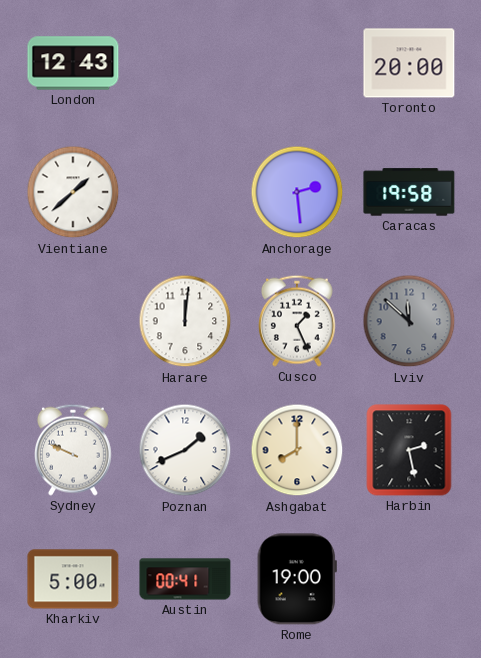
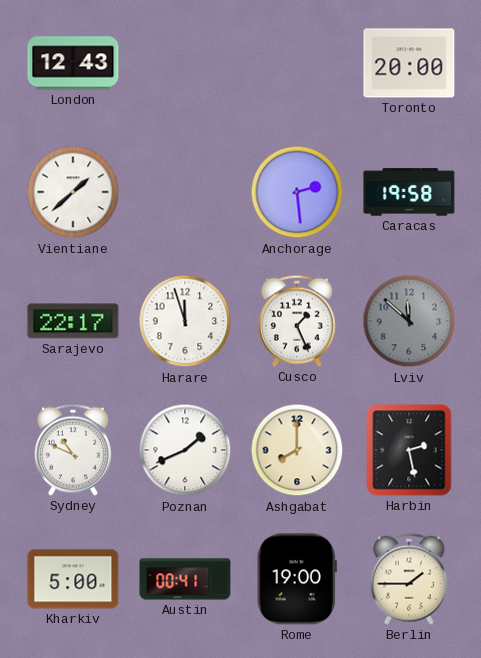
Sarajevo: none -> 22:17
Harare: 12:01 -> 11:57
Sydney: 9:49 -> 10:49
Berlin: none -> 1:45
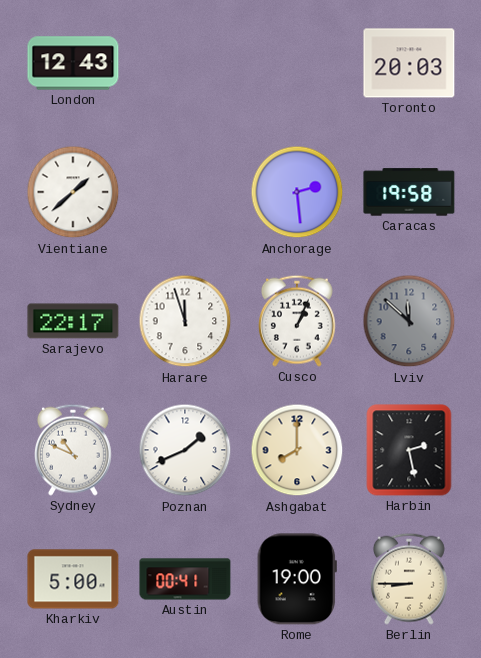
Toronto: 20:00 -> 20:03
Cusco: 1:26 -> 1:04
Berlin: 1:45 -> 8:45
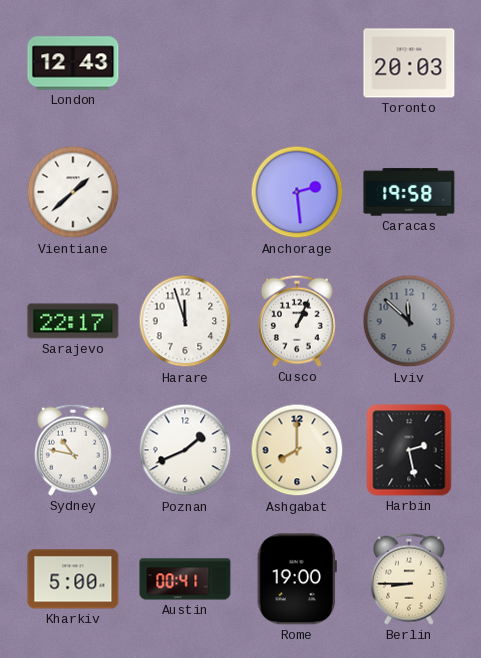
Sydney: 10:49 -> 10:47
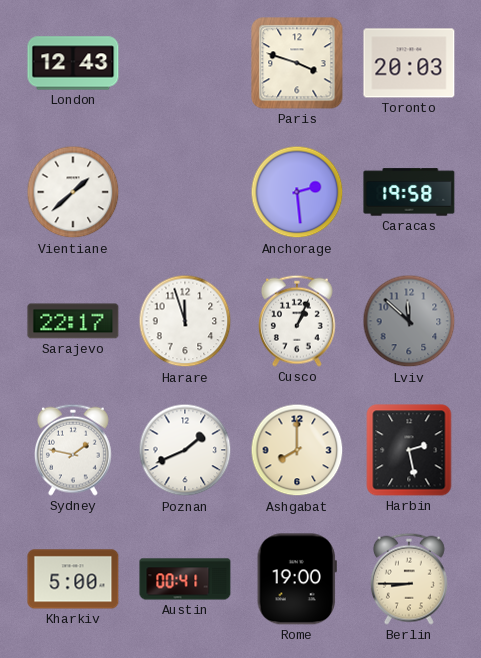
Paris: none -> 3:48
Sydney: 10:47 -> 1:47
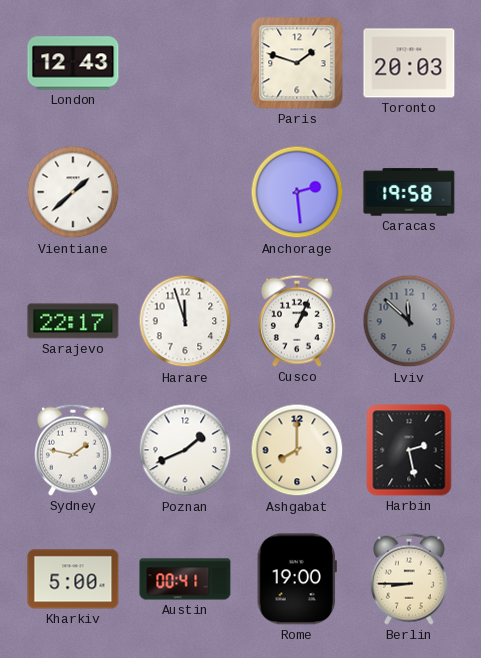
Paris: 3:48 -> 1:48
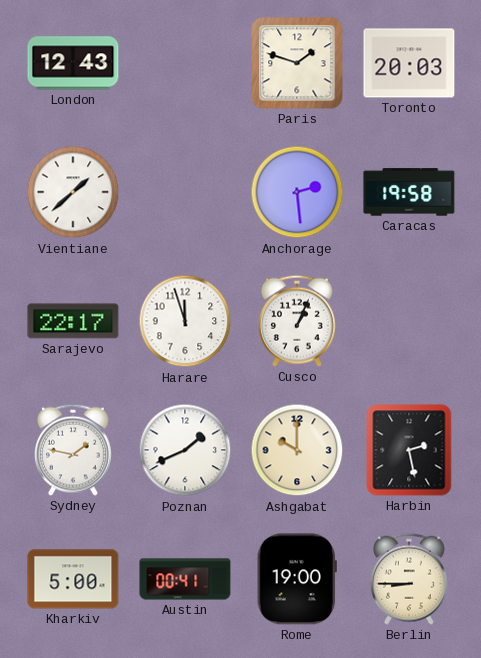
Lviv: 11:52 -> none
Ashgabat: 8:00 -> 10:00
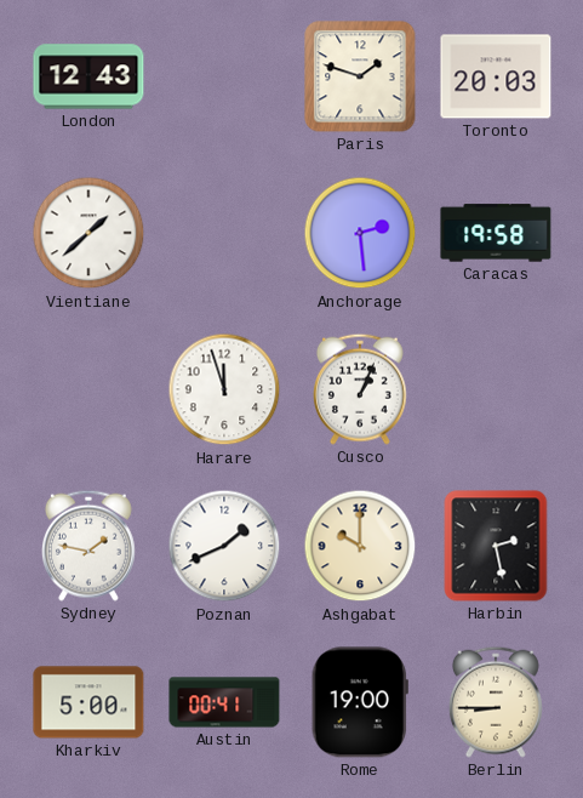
Sarajevo: 22:17 -> none
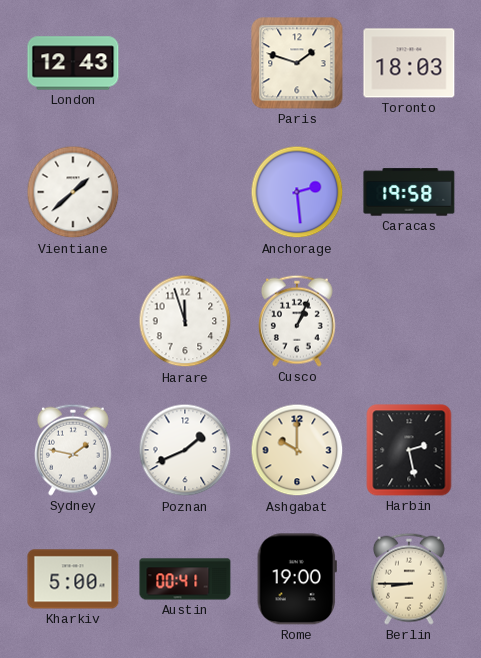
Toronto: 20:03 -> 18:03
